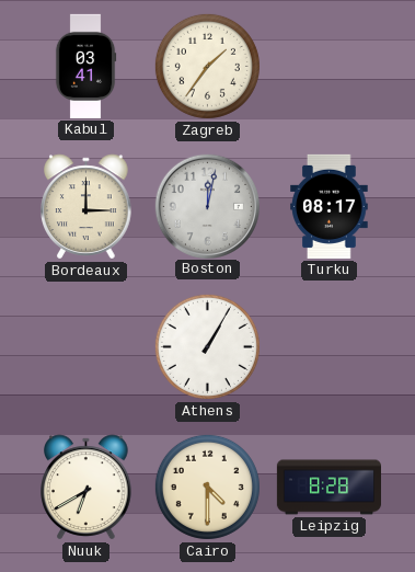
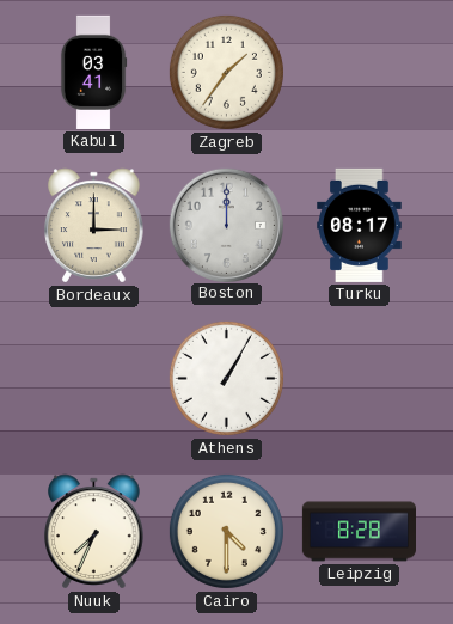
Boston: 12:02 -> 12:00
Nuuk: 6:40 -> 7:34
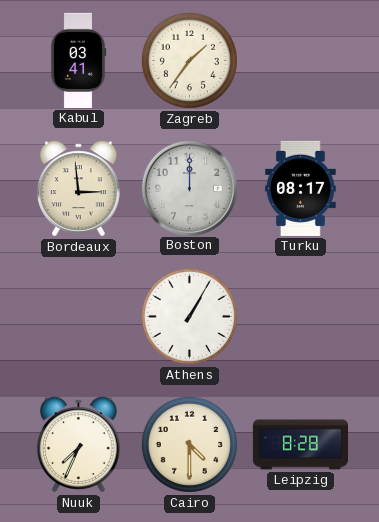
Bordeaux: 3:00 -> 2:59
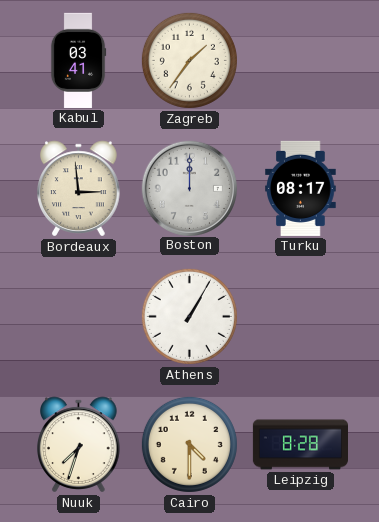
Nuuk: 7:34 -> 7:33
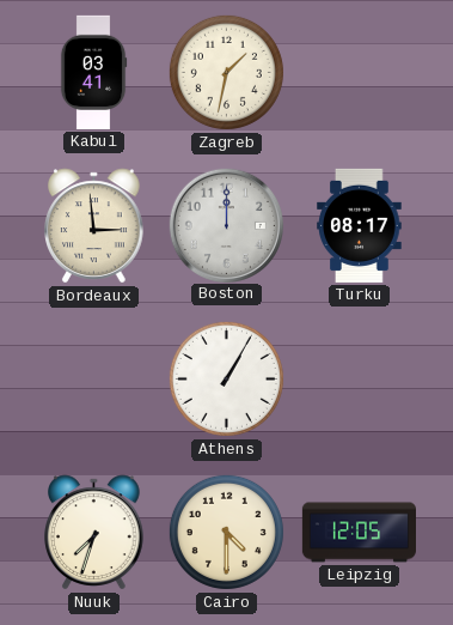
Zagreb: 1:36 -> 1:32
Leipzig: 8:28 -> 12:05
